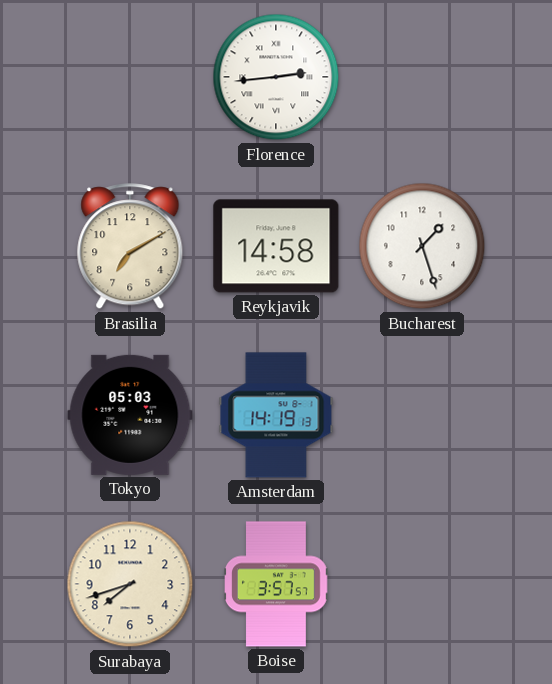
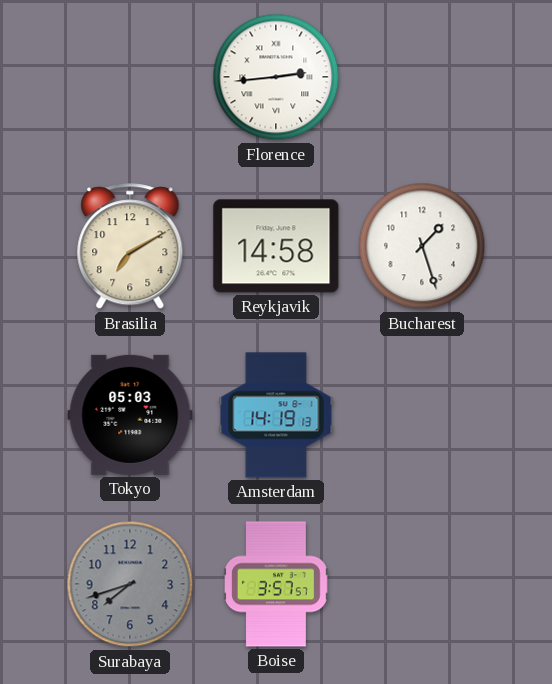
Surabaya dial: cream -> grey
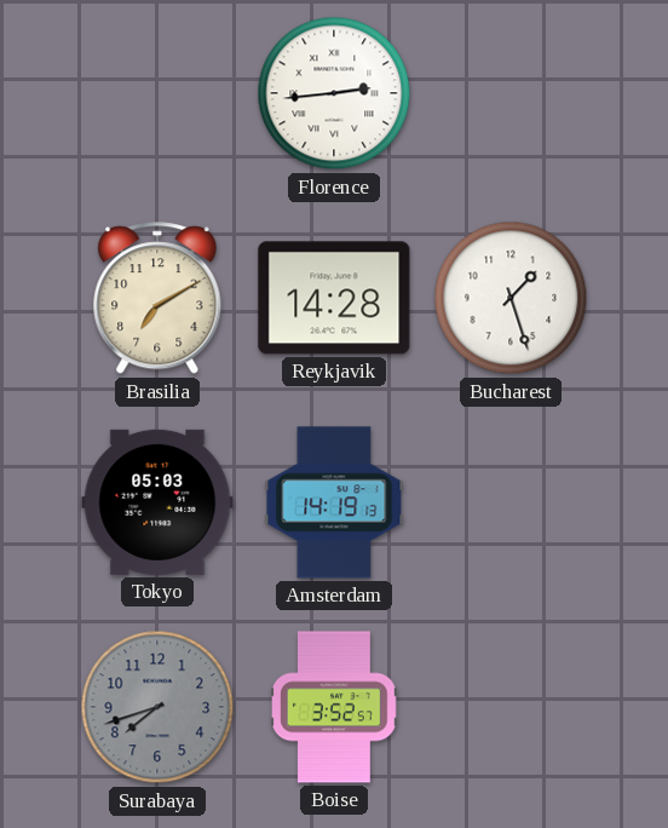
Reykjavik: 14:58 -> 14:28
Boise: 3:57 -> 3:52
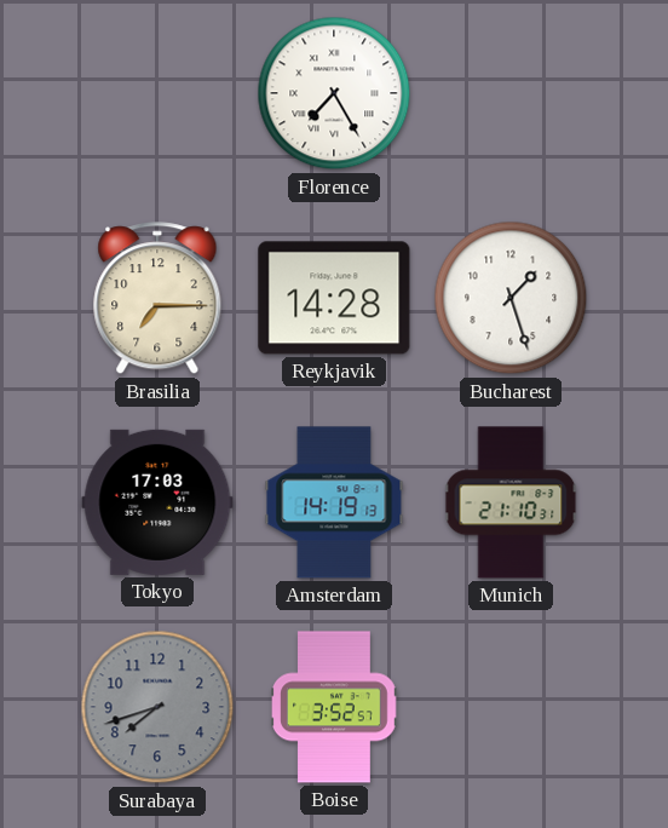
Florence: 2:44 -> 7:25
Brasilia: 7:10 -> 7:15
Tokyo: 05:03 -> 17:03
Munich: none -> 21:10
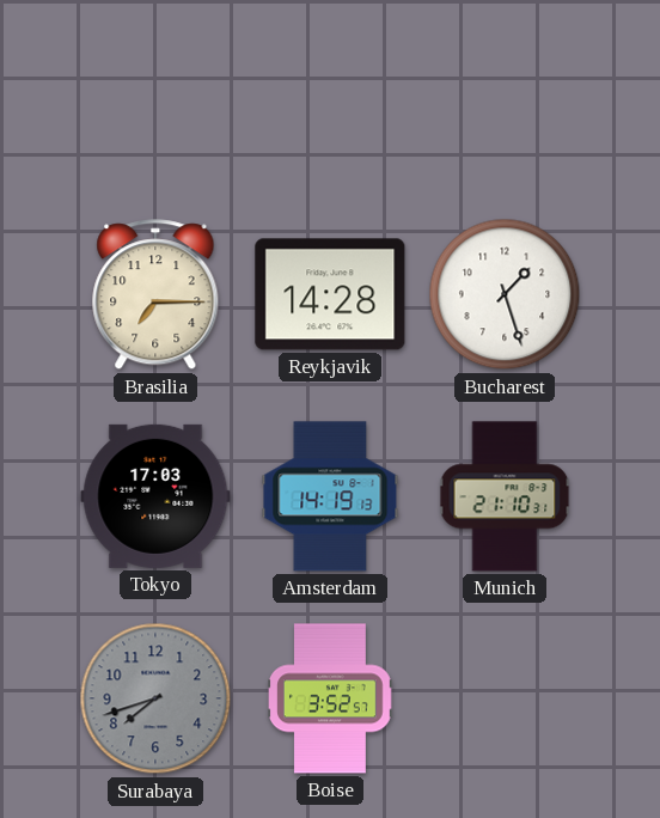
Florence: 7:25 -> none
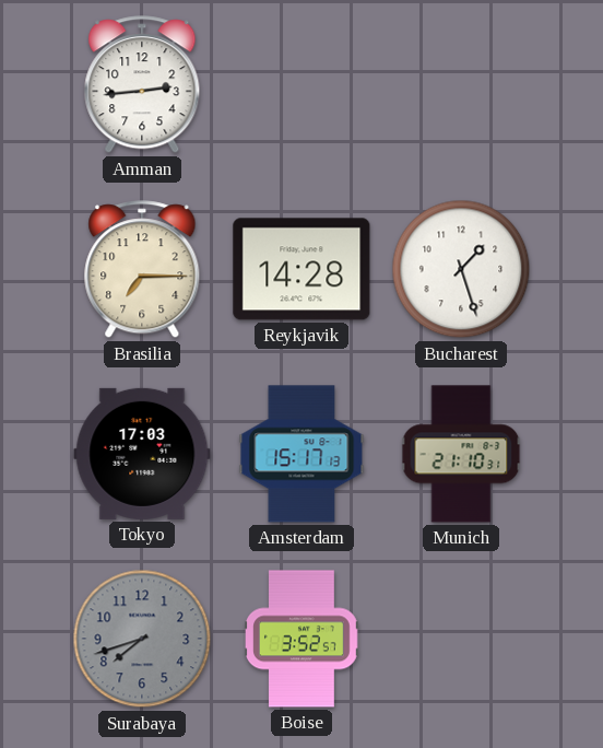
Amman: none -> 2:44
Amsterdam: 14:19 -> 15:17
